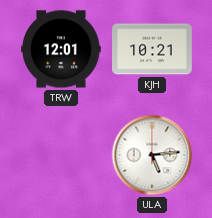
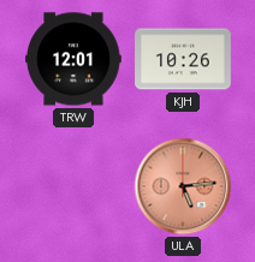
KJH: 10:21 -> 10:26
ULA dial: white -> salmon
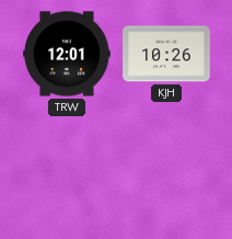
ULA: 5:14 -> none
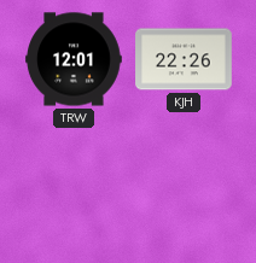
KJH: 10:26 -> 22:26
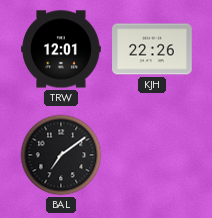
BAL: none -> 7:09
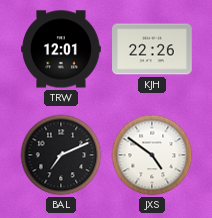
BAL: 7:09 -> 7:11
JXS: none -> 4:51
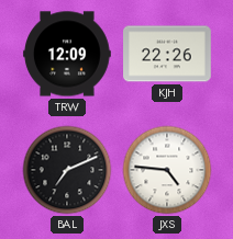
TRW: 12:01 -> 12:09
JXS: 4:51 -> 4:46
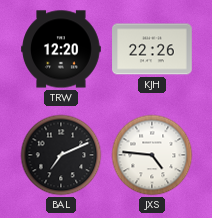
TRW: 12:09 -> 12:20
